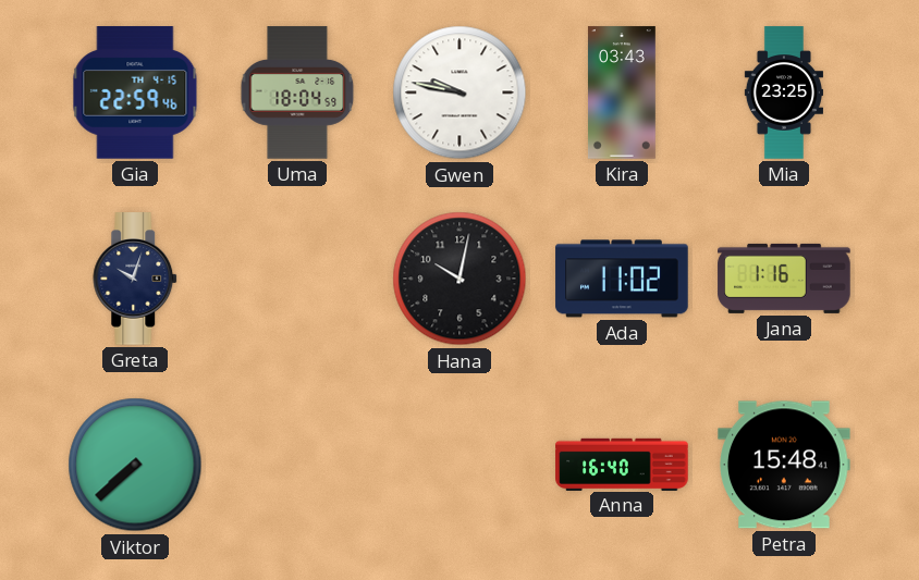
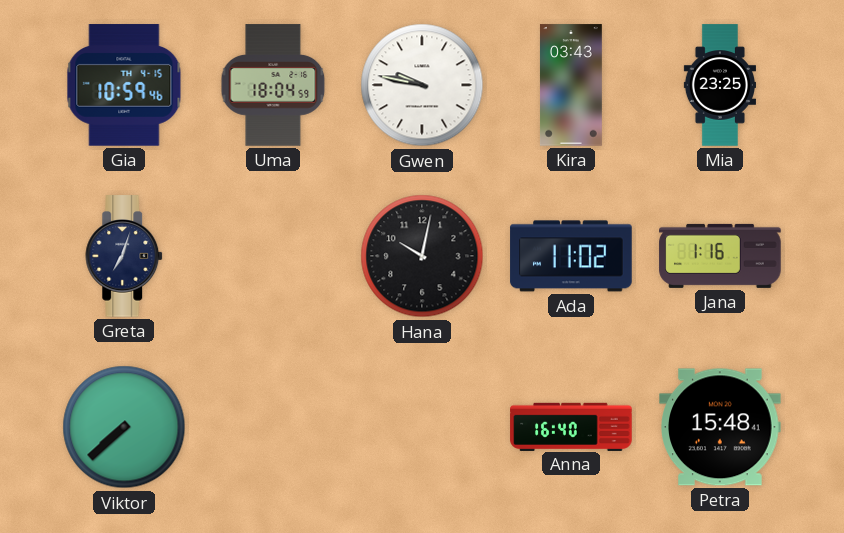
Gia: 22:59 -> 10:59
Greta: 10:03 -> 7:03
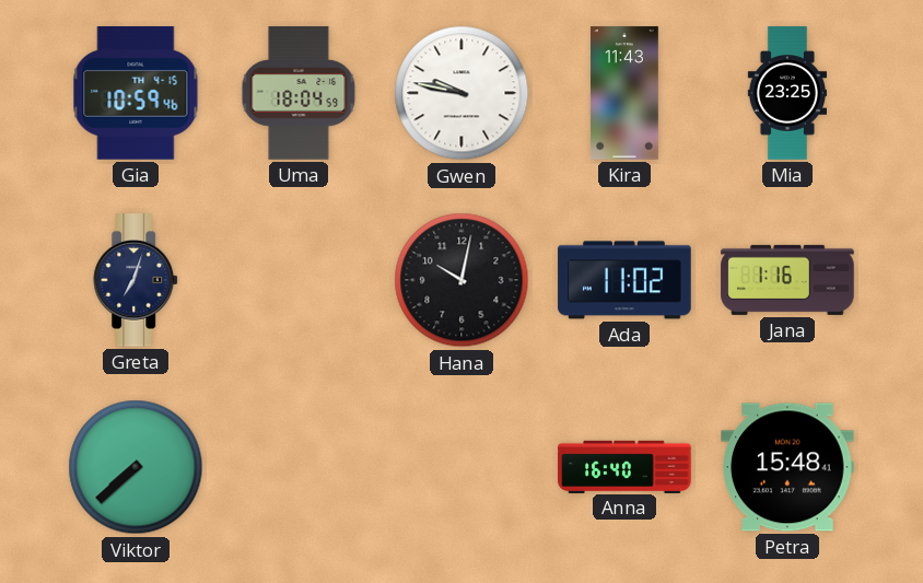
Kira: 03:43 -> 11:43
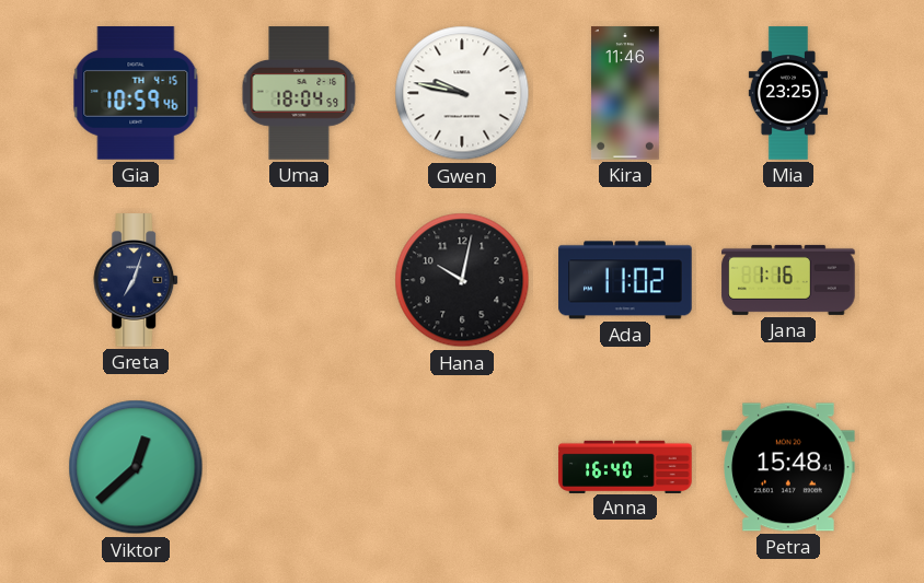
Kira: 11:43 -> 11:46
Viktor: 7:38 -> 12:38
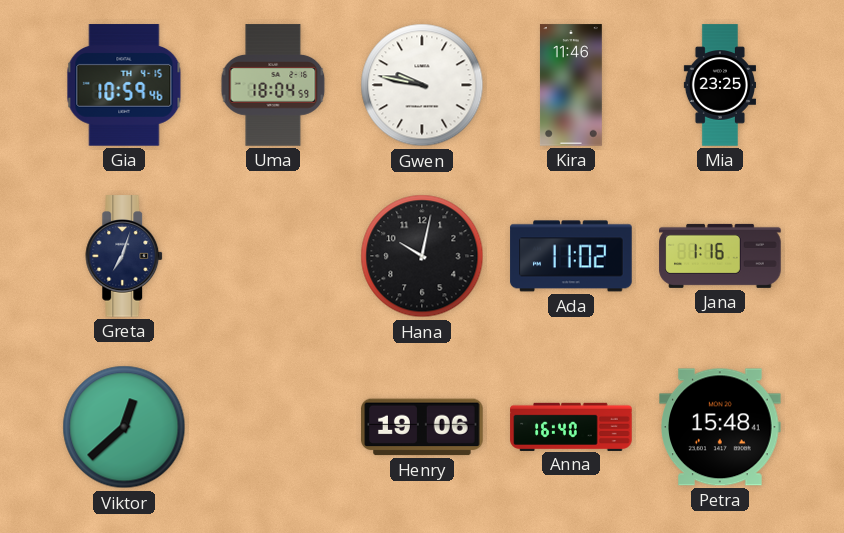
Henry: none -> 19:06
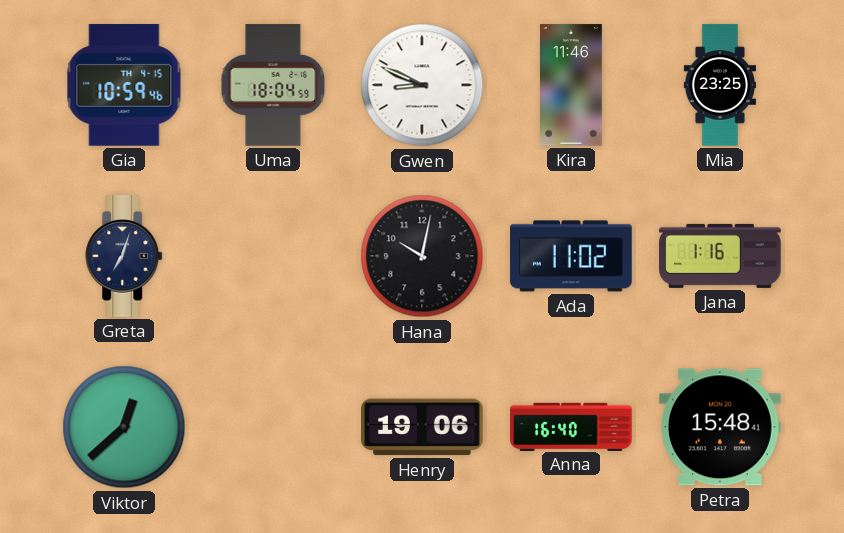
Gwen: 9:47 -> 8:49
